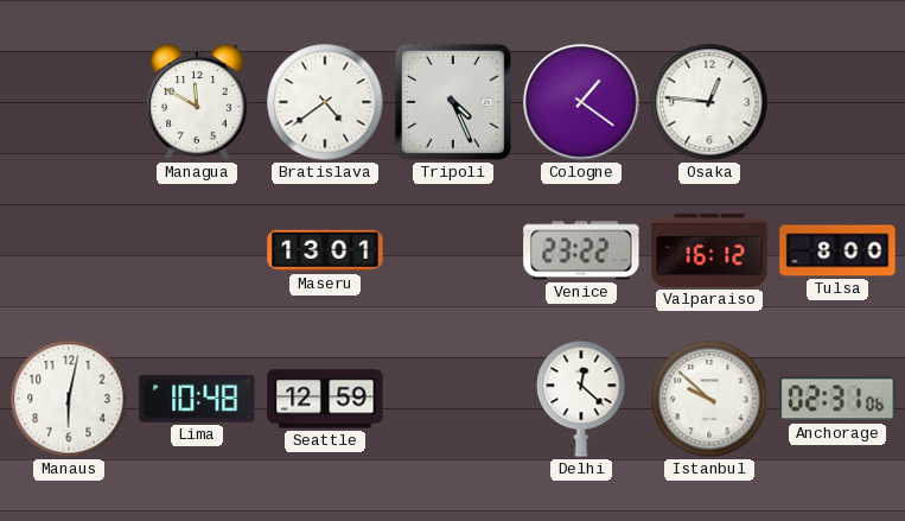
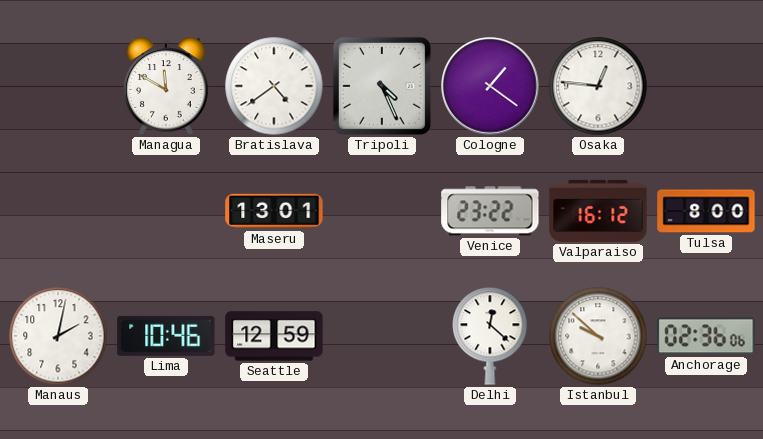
Manaus: 6:02 -> 2:02
Lima: 10:48 -> 10:46
Anchorage: 02:31 -> 02:36
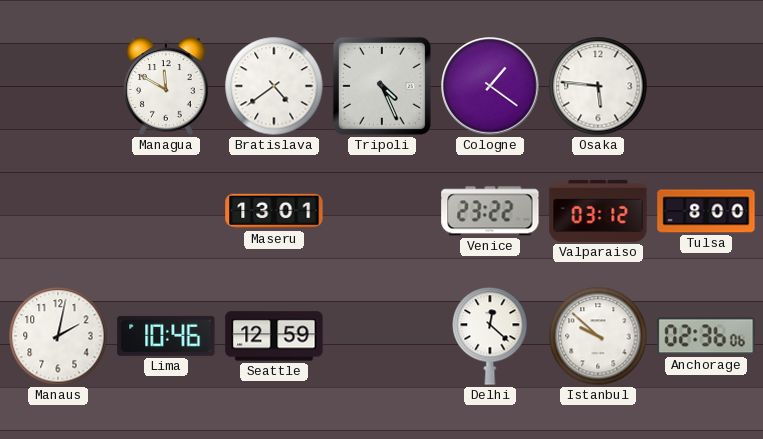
Osaka: 12:46 -> 5:46
Valparaiso: 16:12 -> 03:12
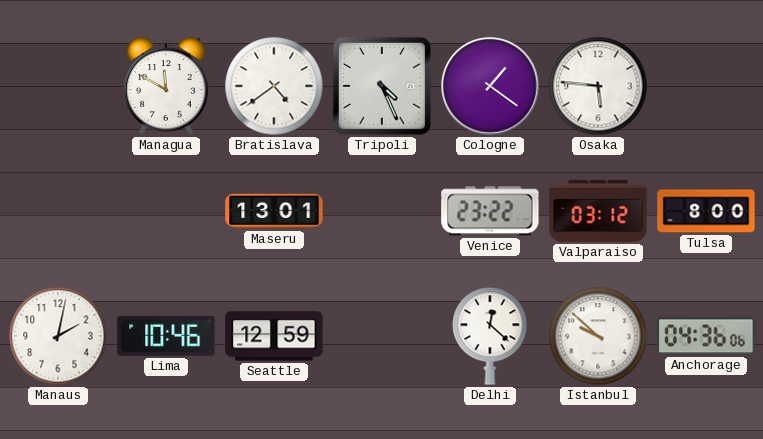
Anchorage: 02:36 -> 04:36
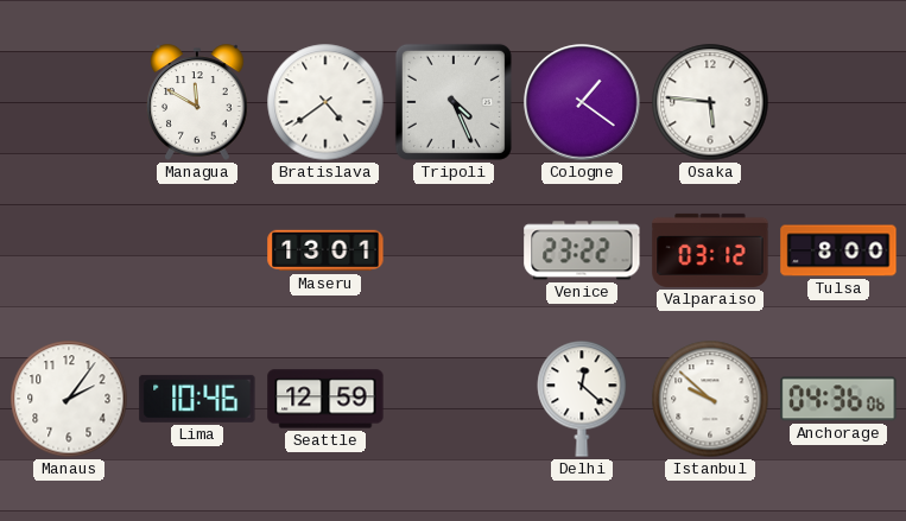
Manaus: 2:02 -> 2:06
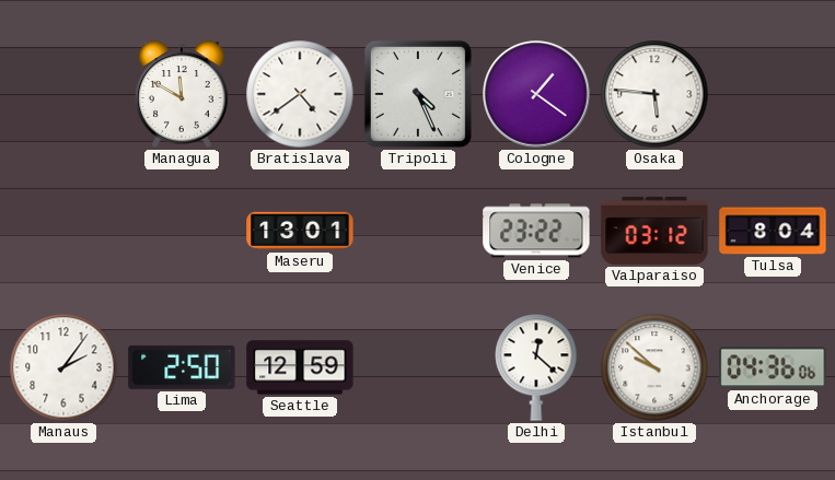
Tulsa: 8:00 -> 8:04
Lima: 10:46 -> 2:50
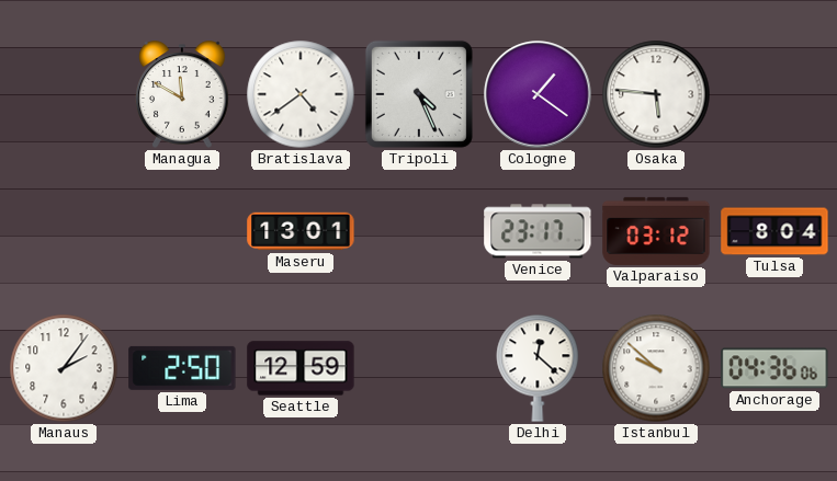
Venice: 23:22 -> 23:17
